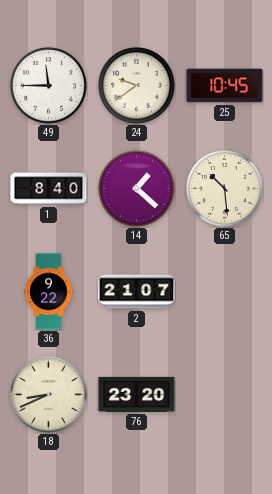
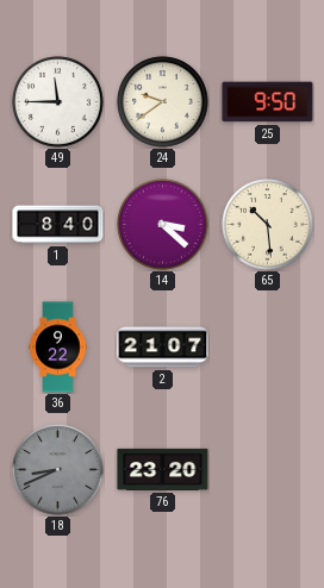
25: 10:45 -> 9:50
14: 1:22 -> 3:22
18 dial: cream -> grey
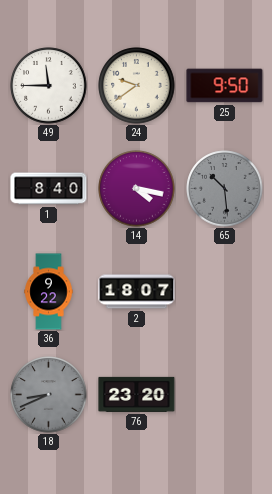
14: 3:22 -> 4:17
65 dial: cream -> grey
2: 21:07 -> 18:07
